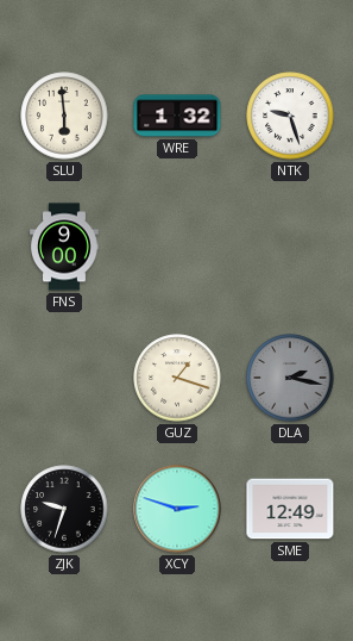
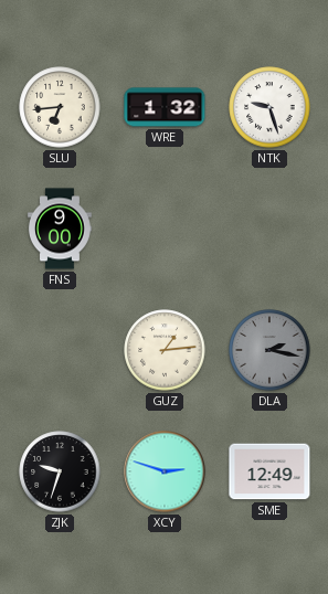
SLU: 5:59 -> 6:44
GUZ: 1:18 -> 1:14
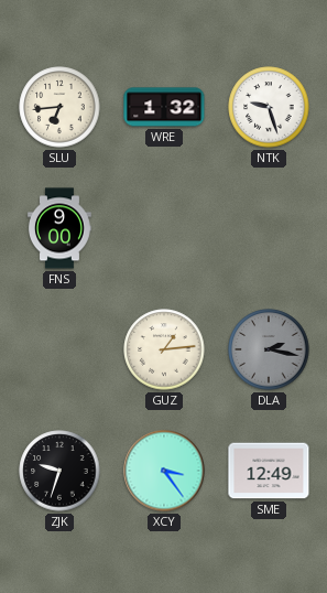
XCY: 2:48 -> 3:24
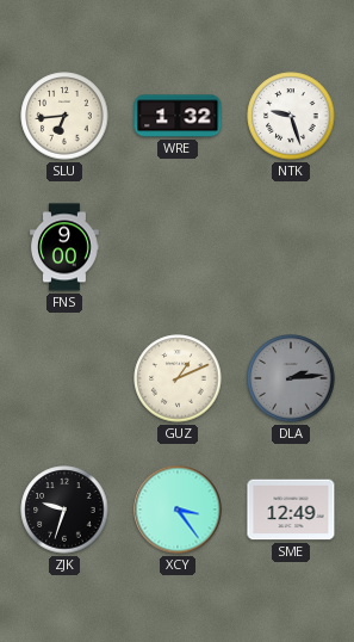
GUZ: 1:14 -> 1:11
DLA: 2:17 -> 2:14
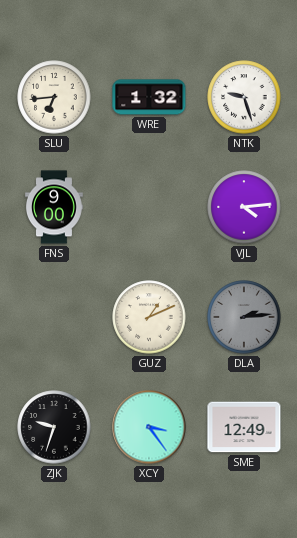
VJL: none -> 4:14
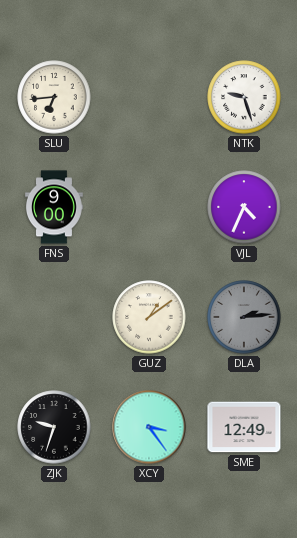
WRE: 1:32 -> none
VJL: 4:14 -> 4:34
GUZ: 1:11 -> 1:09
